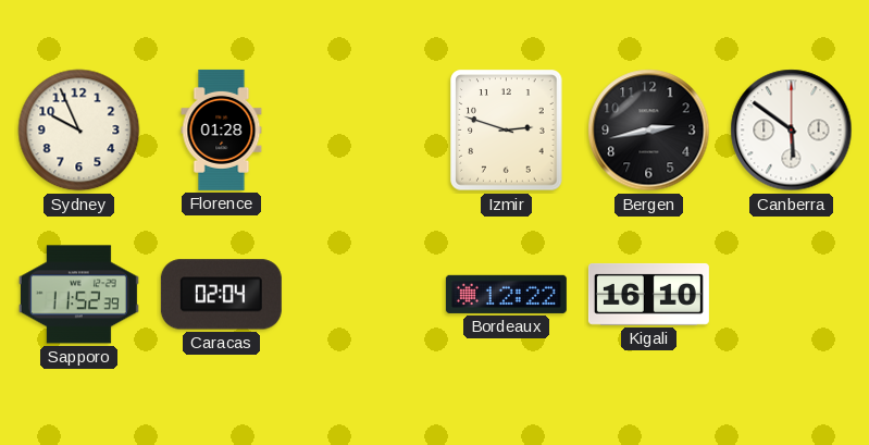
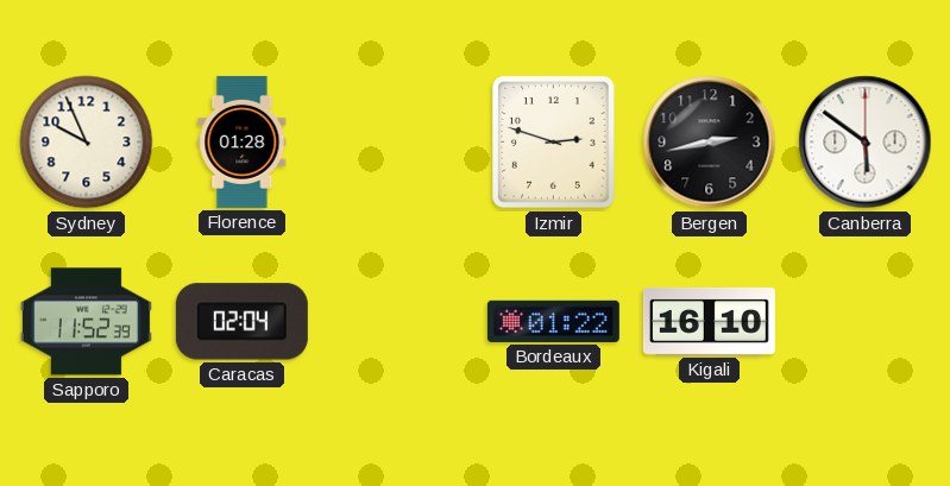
Bordeaux: 12:22 -> 01:22
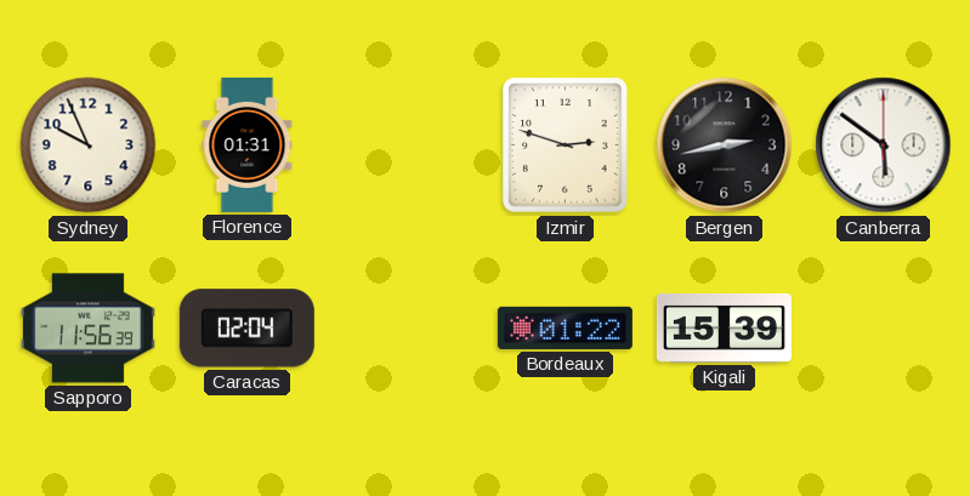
Florence: 01:28 -> 01:31
Sapporo: 11:52 -> 11:56
Kigali: 16:10 -> 15:39
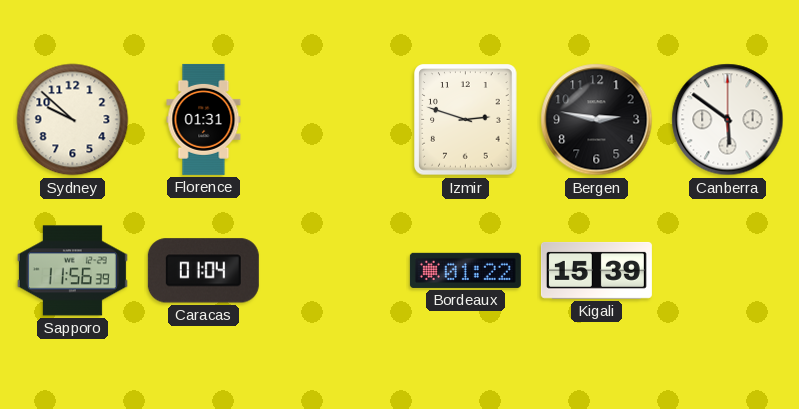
Sydney: 9:56 -> 9:52
Bergen: 2:43 -> 2:47
Caracas: 02:04 -> 01:04
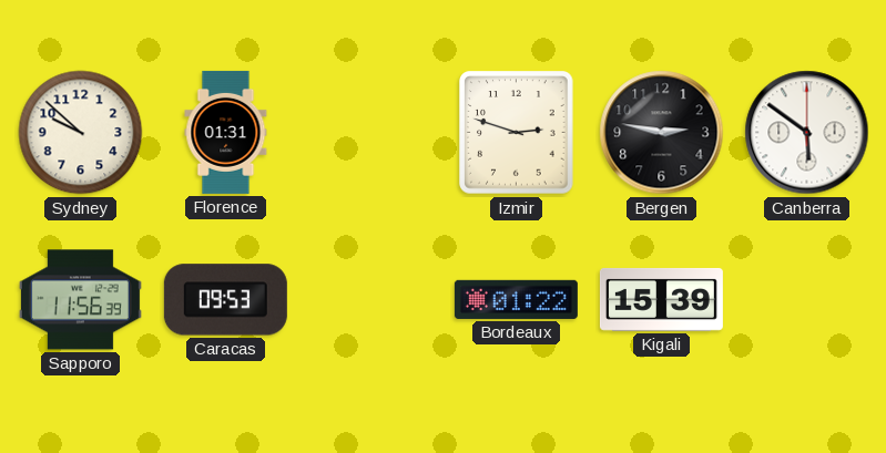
Caracas: 01:04 -> 09:53
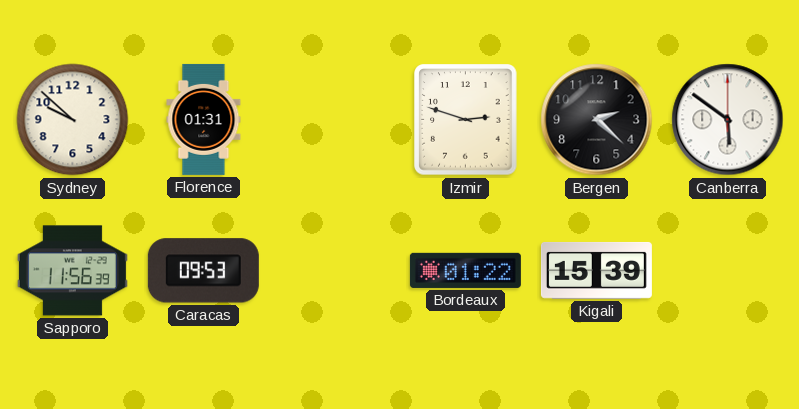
Bergen: 2:47 -> 2:22
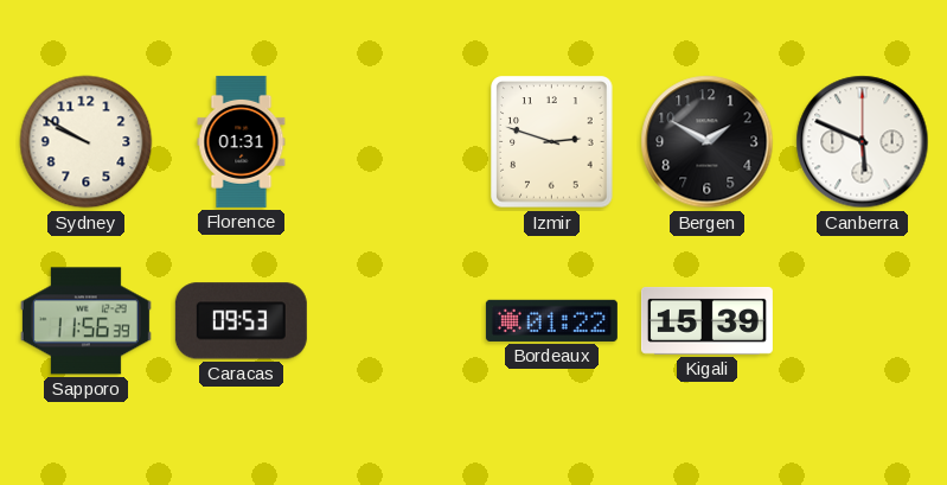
Sydney: 9:52 -> 9:50
Bergen: 2:22 -> 1:50
Canberra: 5:51 -> 5:49
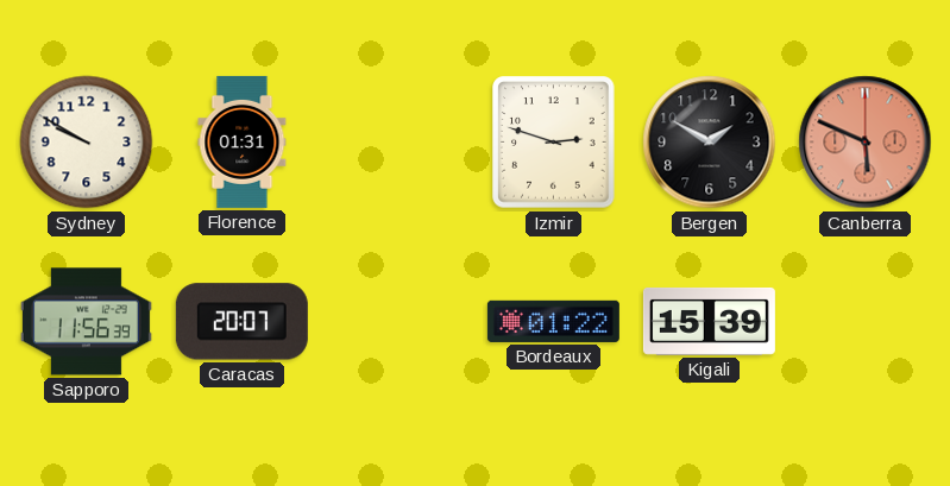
Canberra dial: white -> salmon
Caracas: 09:53 -> 20:07
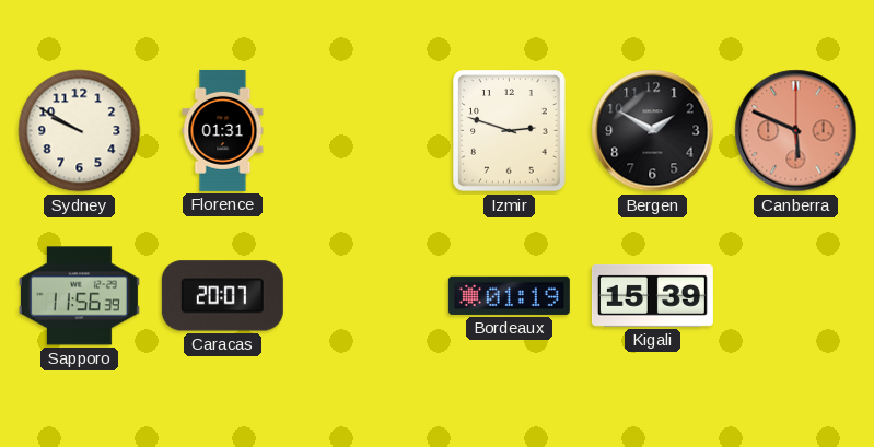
Bordeaux: 01:22 -> 01:19
